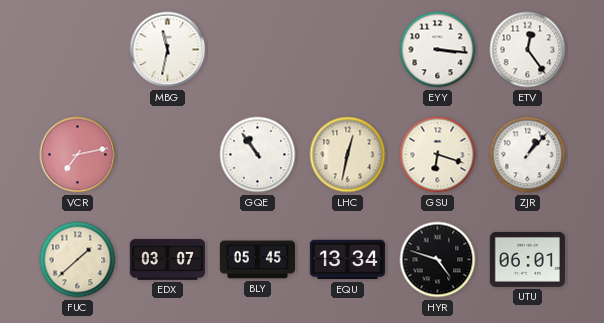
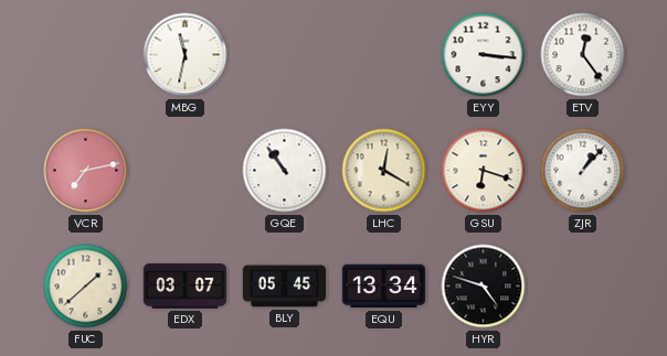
LHC: 12:32 -> 12:20
UTU: 06:01 -> none
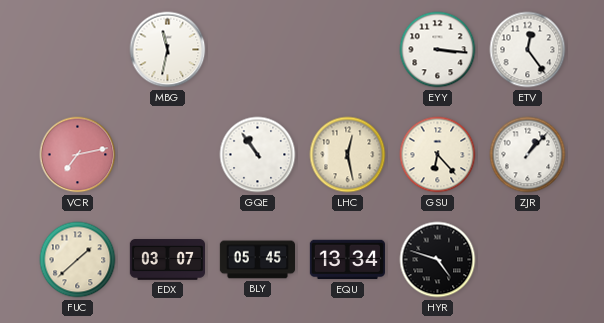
LHC: 12:20 -> 12:28
GSU: 6:18 -> 6:23
